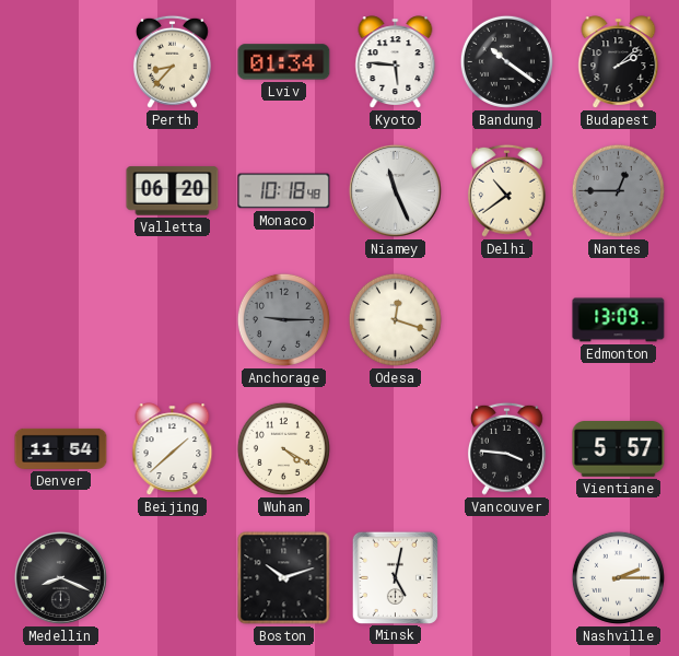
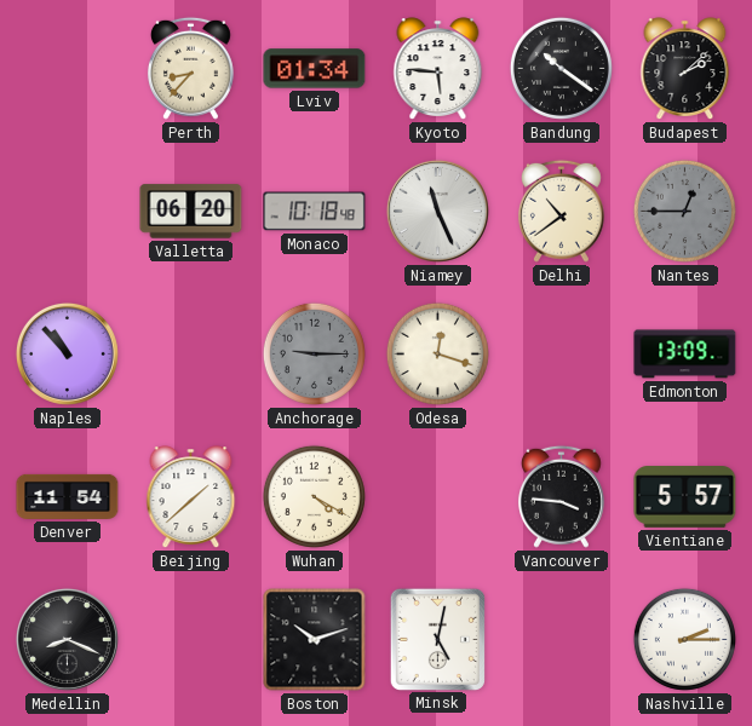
Naples: none -> 10:53
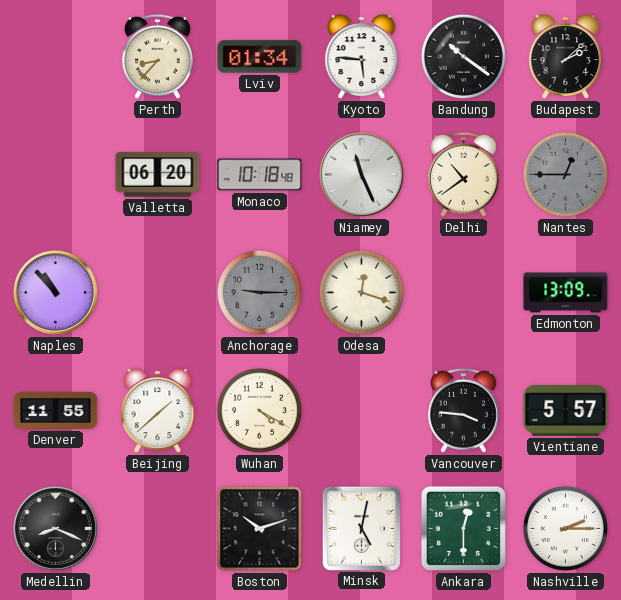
Denver: 11:54 -> 11:55
Ankara: none -> 12:30
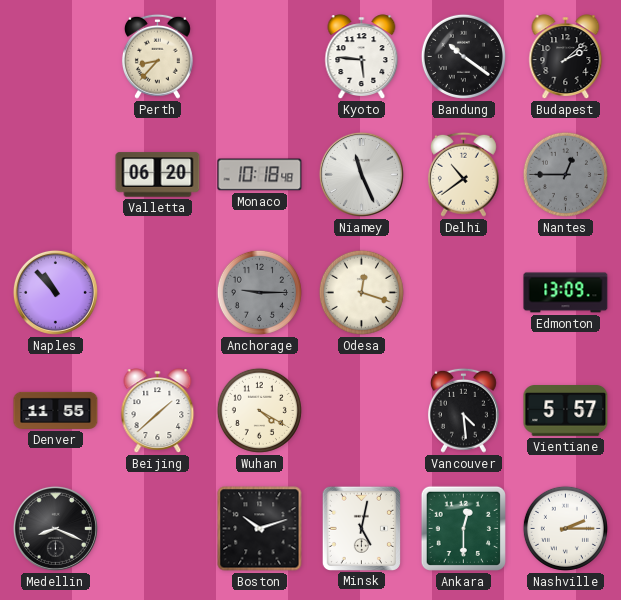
Lviv: 01:34 -> none
Vancouver: 3:46 -> 4:29
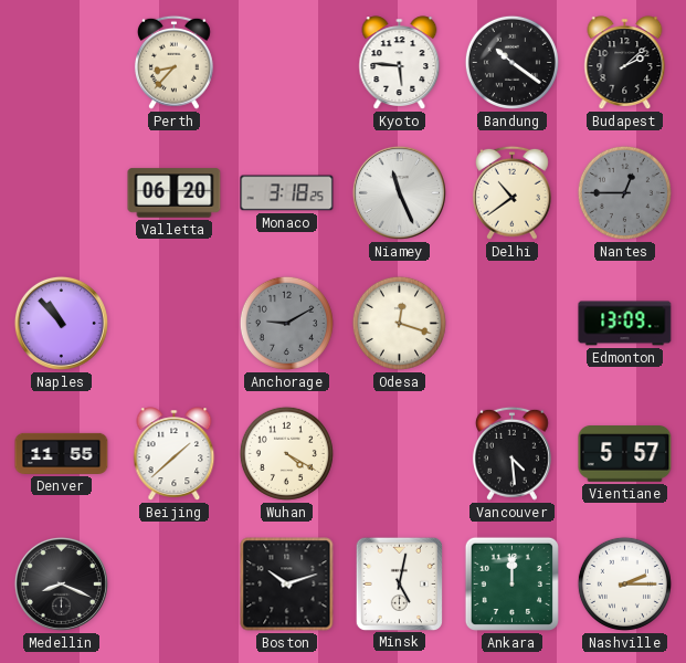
Monaco: 10:18 -> 3:18
Anchorage: 9:15 -> 9:10
Ankara: 12:30 -> 12:00
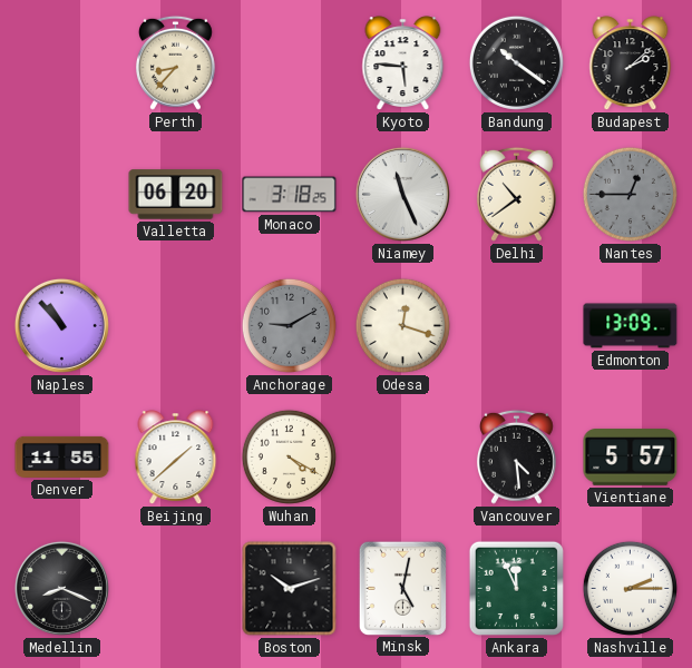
Ankara: 12:00 -> 11:56
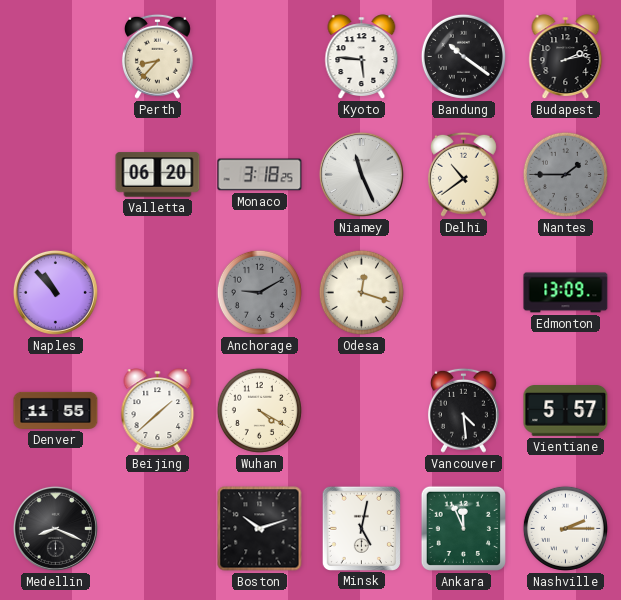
Budapest: 2:08 -> 2:13
Nantes: 12:45 -> 1:45
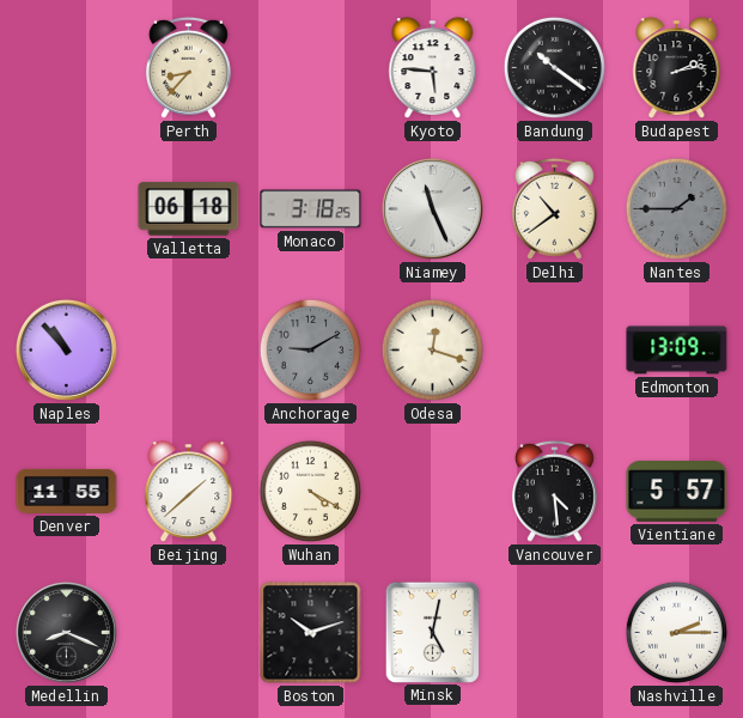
Valletta: 06:20 -> 06:18
Ankara: 11:56 -> none
